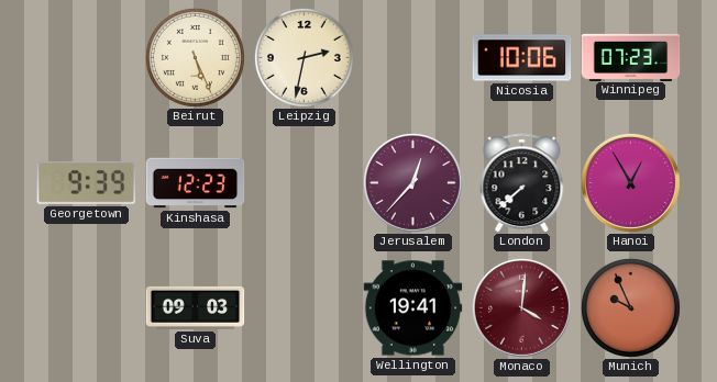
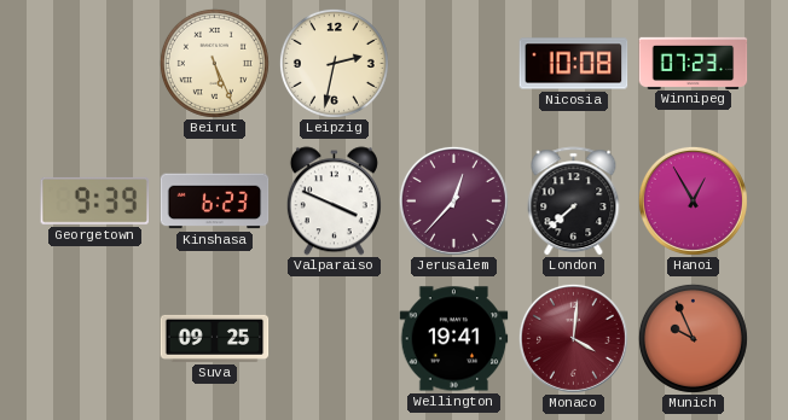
Nicosia: 10:06 -> 10:08
Kinshasa: 12:23 -> 6:23
Valparaiso: none -> 3:49
Suva: 09:03 -> 09:25
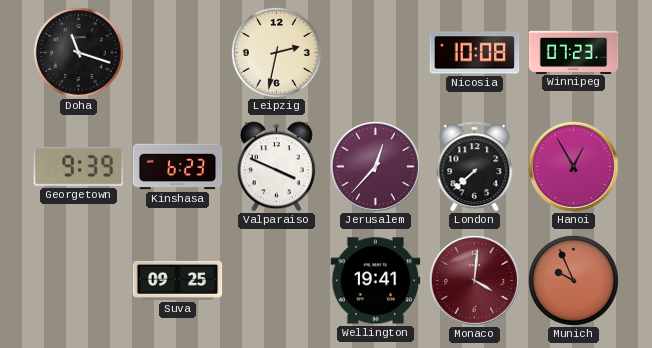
Doha: none -> 11:18
Beirut: 5:26 -> none
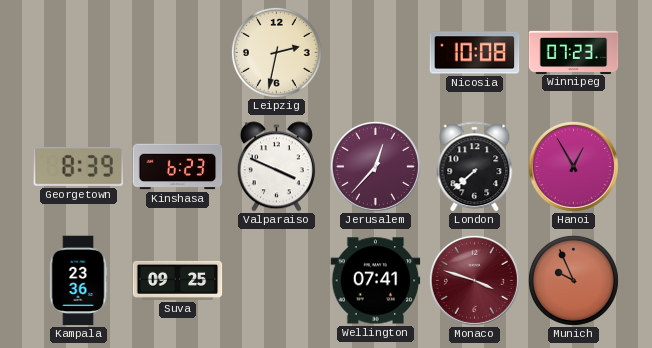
Doha: 11:18 -> none
Georgetown: 9:39 -> 8:39
Kampala: none -> 23:36
Wellington: 19:41 -> 07:41
Monaco: 4:01 -> 3:48
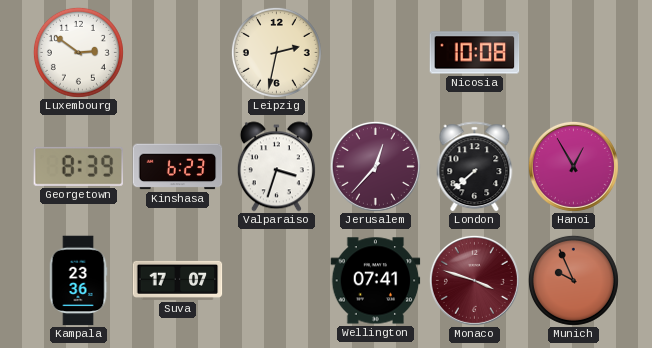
Luxembourg: none -> 2:51
Winnipeg: 07:23 -> none
Valparaiso: 3:49 -> 3:33
Suva: 09:25 -> 17:07
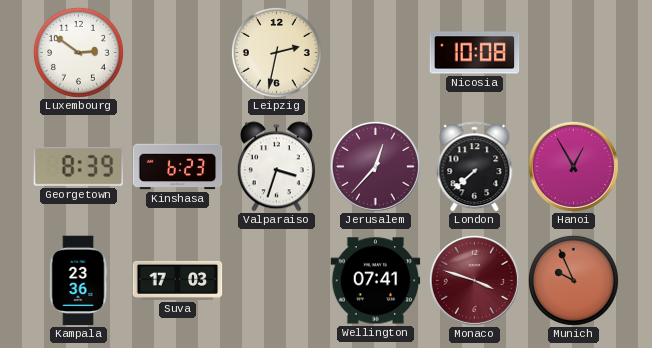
Suva: 17:07 -> 17:03
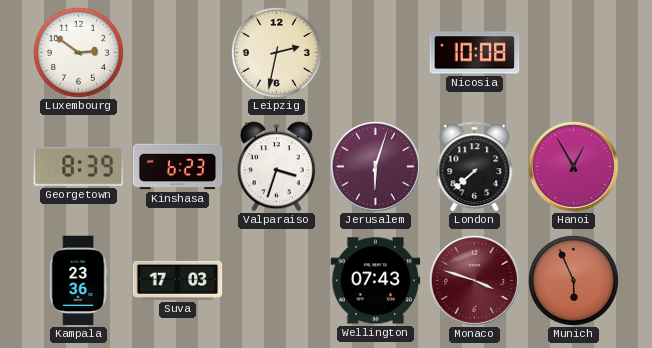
Jerusalem: 12:37 -> 6:03
Wellington: 07:41 -> 07:43
Munich: 9:56 -> 5:56
